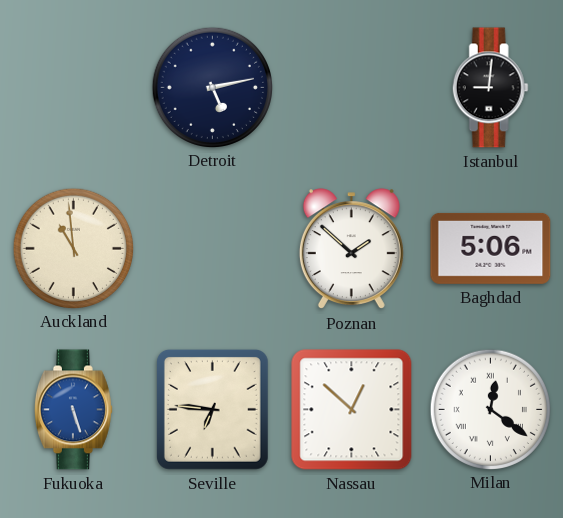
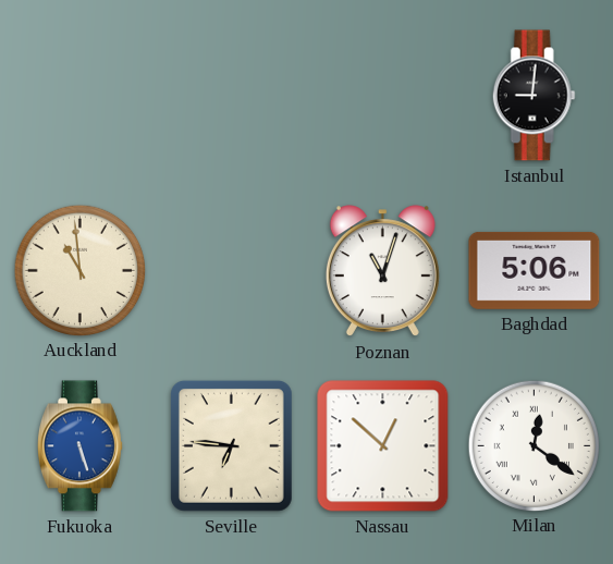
Detroit: 5:13 -> none
Poznan: 1:52 -> 11:03
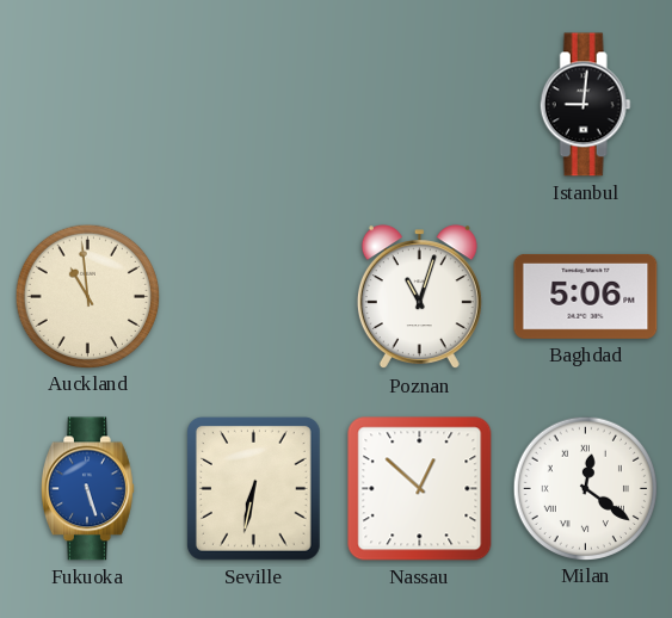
Seville: 6:46 -> 6:32
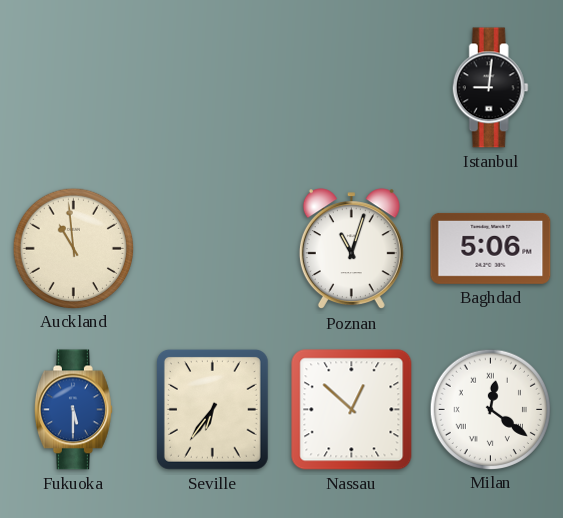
Fukuoka: 5:27 -> 5:30
Seville: 6:32 -> 6:36
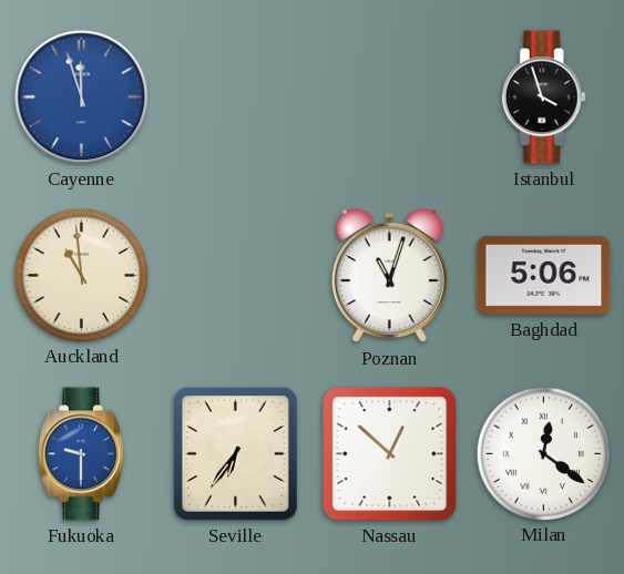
Cayenne: none -> 11:57
Istanbul: 9:01 -> 3:57
Fukuoka: 5:30 -> 9:30
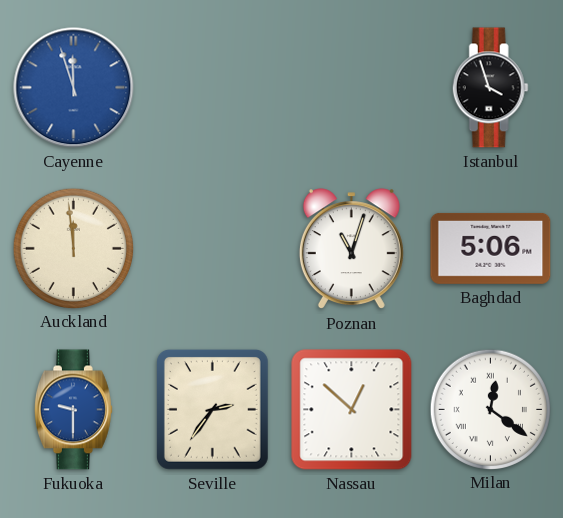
Auckland: 10:59 -> 11:59
Seville: 6:36 -> 2:36
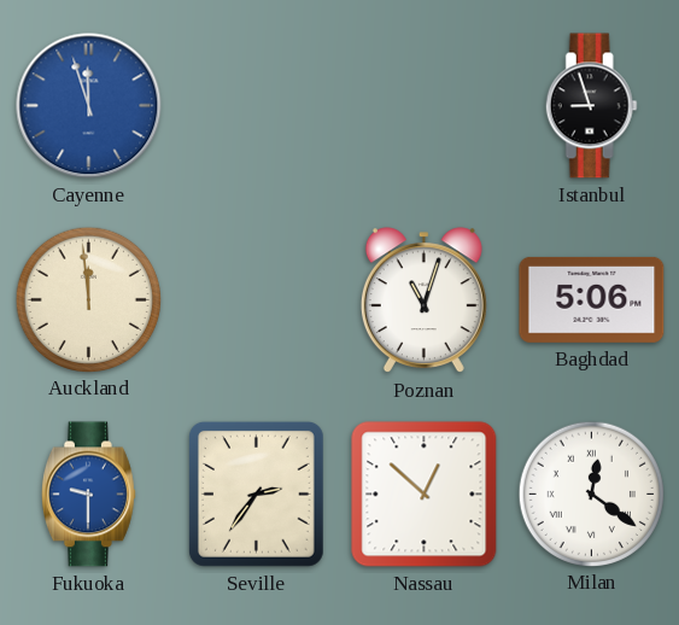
Istanbul: 3:57 -> 8:57
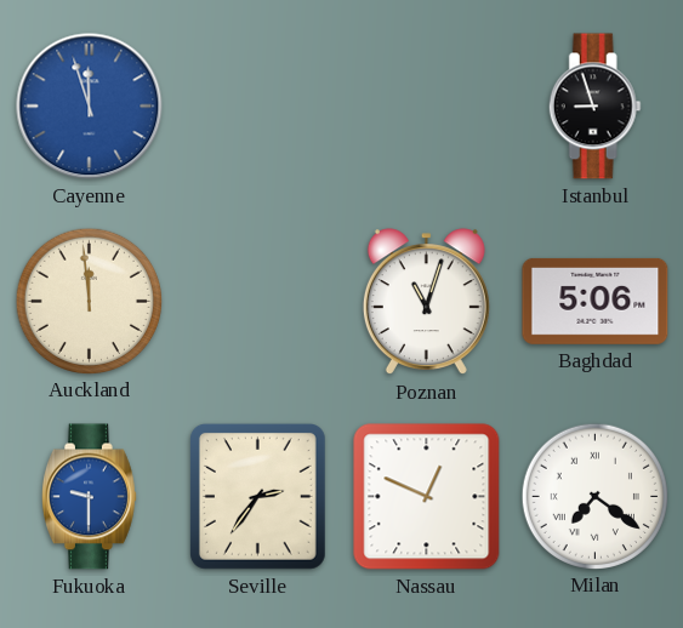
Nassau: 12:52 -> 12:49
Milan: 12:21 -> 7:21
